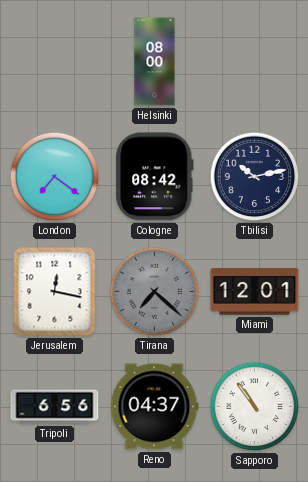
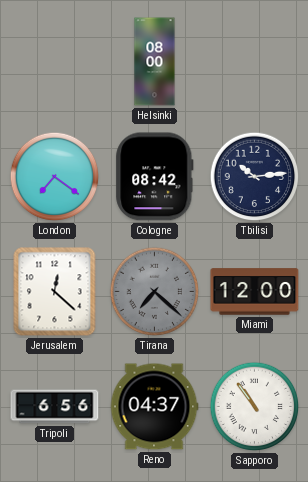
Tbilisi: 10:13 -> 10:14
Jerusalem: 12:17 -> 12:22
Miami: 12:01 -> 12:00
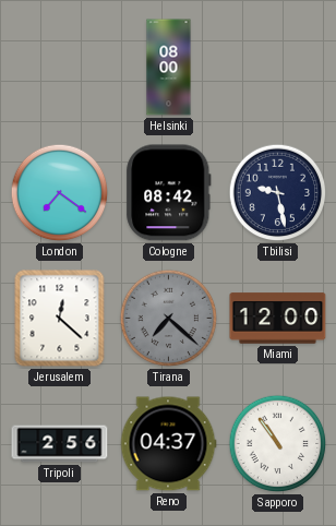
Tbilisi: 10:14 -> 9:28
Tripoli: 6:56 -> 2:56
